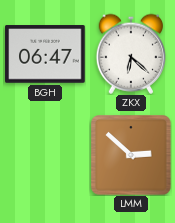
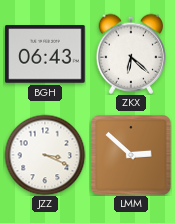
BGH: 06:47 -> 06:43
JZZ: none -> 3:19
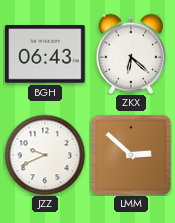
JZZ: 3:19 -> 9:41
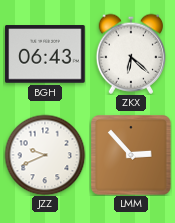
LMM: 2:52 -> 2:53
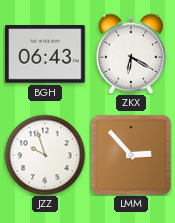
ZKX: 6:22 -> 6:20
JZZ: 9:41 -> 9:57
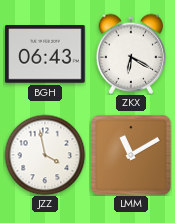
JZZ: 9:57 -> 3:58
LMM: 2:53 -> 11:10
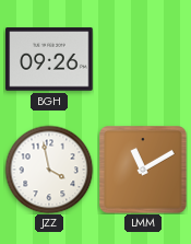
BGH: 06:43 -> 09:26
ZKX: 6:20 -> none
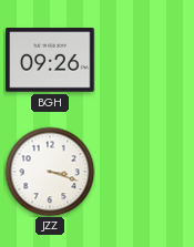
JZZ: 3:58 -> 3:18
LMM: 11:10 -> none
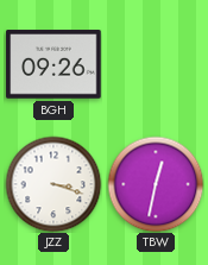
TBW: none -> 12:32
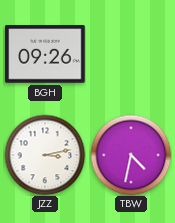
JZZ: 3:18 -> 3:13
TBW: 12:32 -> 4:32
